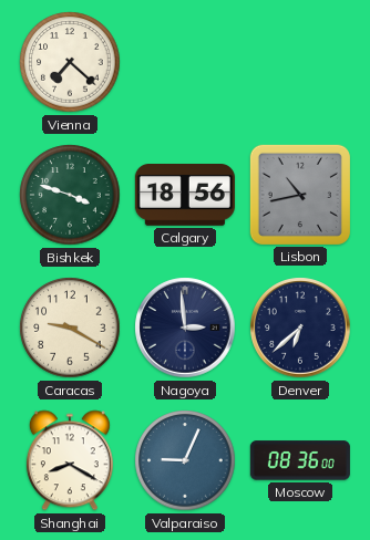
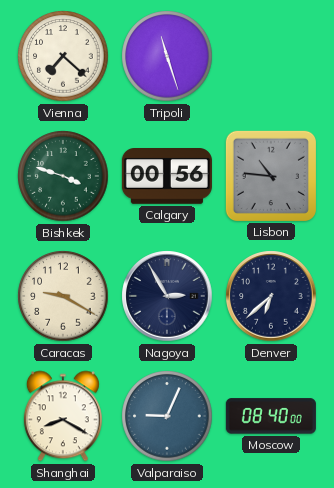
Tripoli: none -> 11:27
Calgary: 18:56 -> 00:56
Lisbon: 10:43 -> 10:46
Nagoya: 2:59 -> 2:55
Moscow: 08:36 -> 08:40
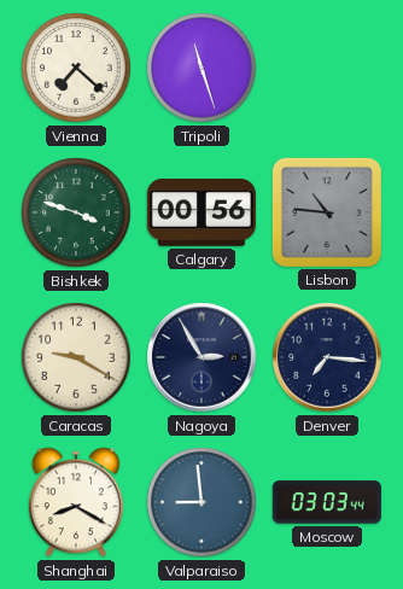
Denver: 6:38 -> 7:16
Valparaiso: 9:04 -> 8:59
Moscow: 08:40 -> 03:03
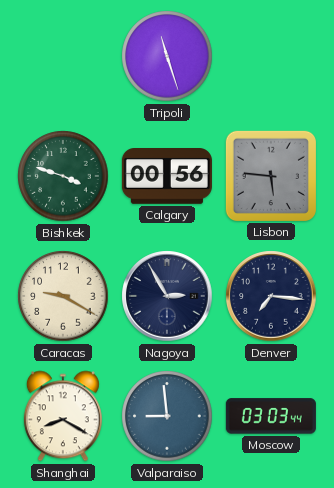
Vienna: 7:22 -> none
Lisbon: 10:46 -> 5:46
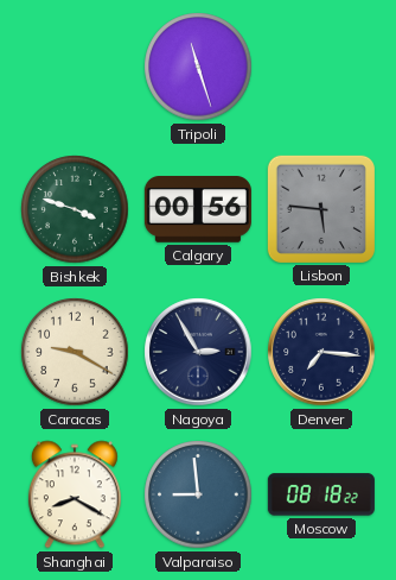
Moscow: 03:03 -> 08:18
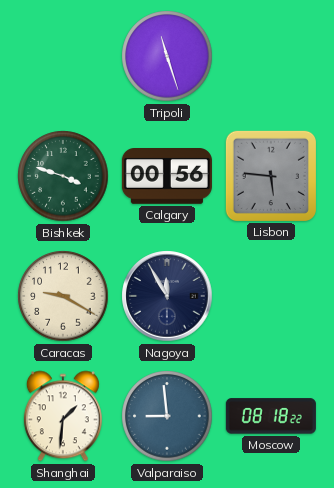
Nagoya: 2:55 -> 11:55
Denver: 7:16 -> none
Shanghai: 8:20 -> 1:31
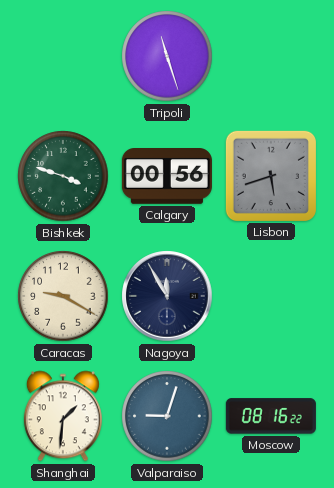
Lisbon: 5:46 -> 5:42
Valparaiso: 8:59 -> 9:03
Moscow: 08:18 -> 08:16
